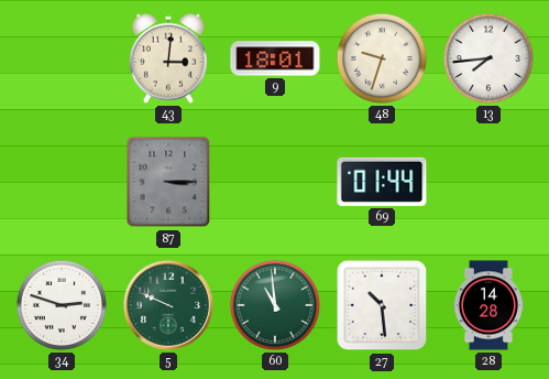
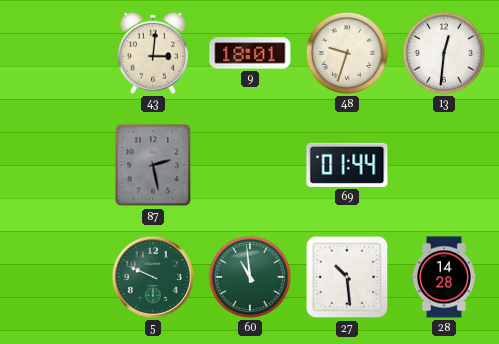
13: 7:44 -> 12:31
87: 3:15 -> 2:28
34: 2:48 -> none
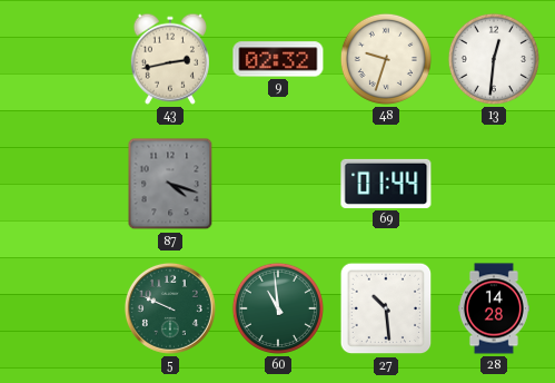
43: 3:01 -> 2:43
9: 18:01 -> 02:32
87: 2:28 -> 4:18
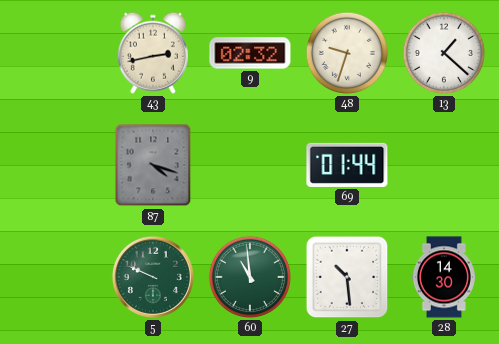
13: 12:31 -> 1:22
28: 14:28 -> 14:30
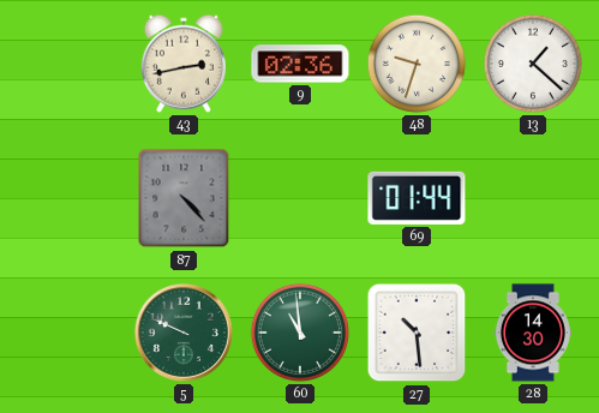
9: 02:32 -> 02:36
87: 4:18 -> 4:23
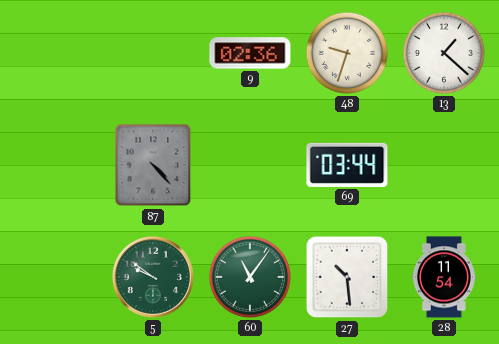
43: 2:43 -> none
69: 01:44 -> 03:44
5: 9:49 -> 9:51
60: 10:59 -> 11:06
28: 14:30 -> 11:54
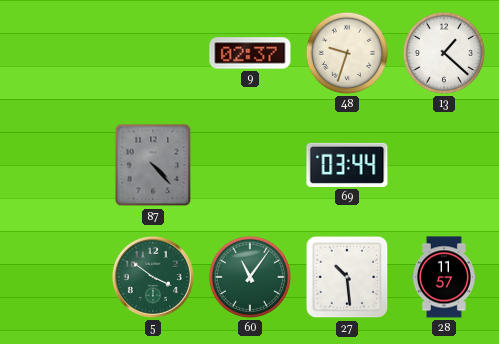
9: 02:36 -> 02:37
5: 9:51 -> 3:51
28: 11:54 -> 11:57
